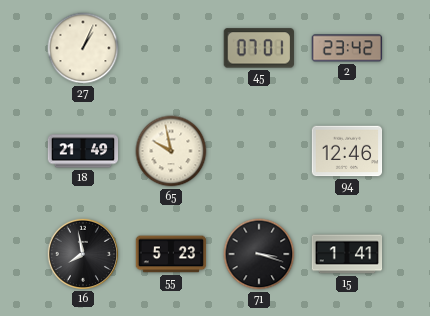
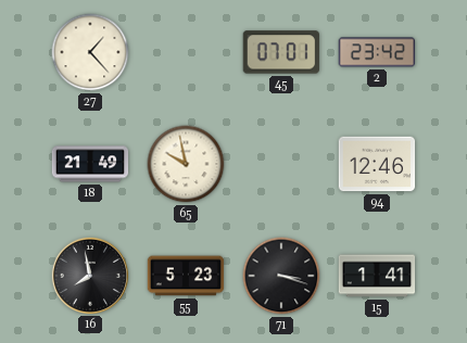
27: 1:04 -> 1:23
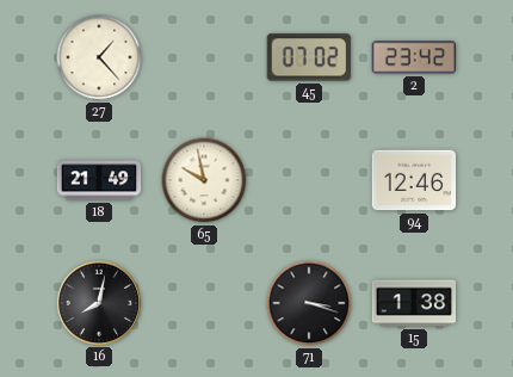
45: 07:01 -> 07:02
16: 7:58 -> 8:02
55: 5:23 -> none
15: 1:41 -> 1:38
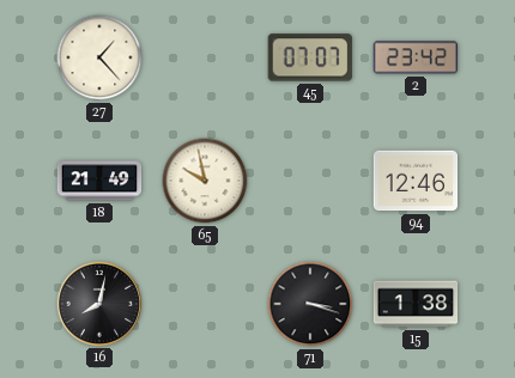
45: 07:02 -> 07:07
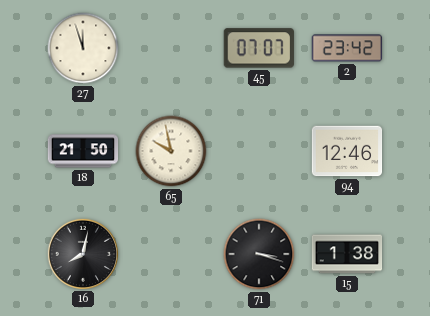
27: 1:23 -> 11:57
18: 21:49 -> 21:50
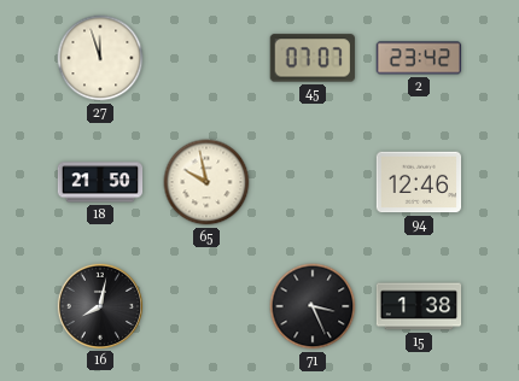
71: 3:18 -> 3:26
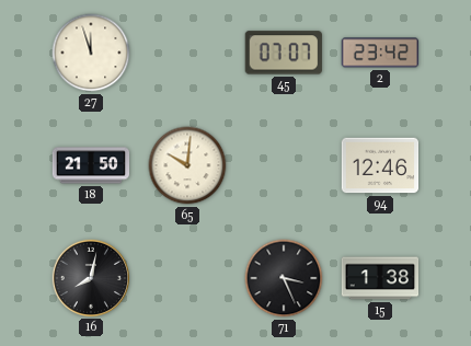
65: 9:58 -> 10:01
